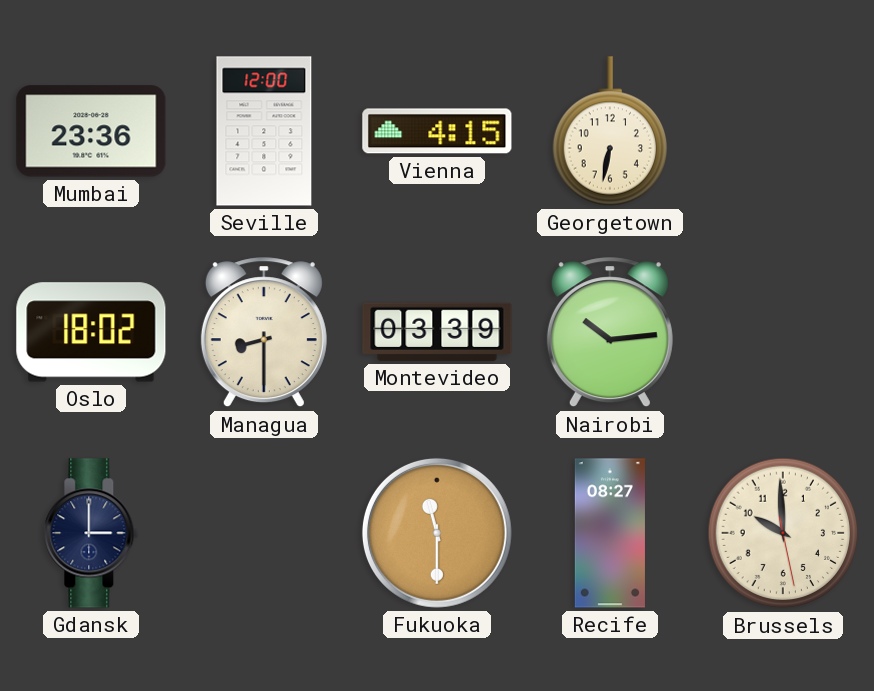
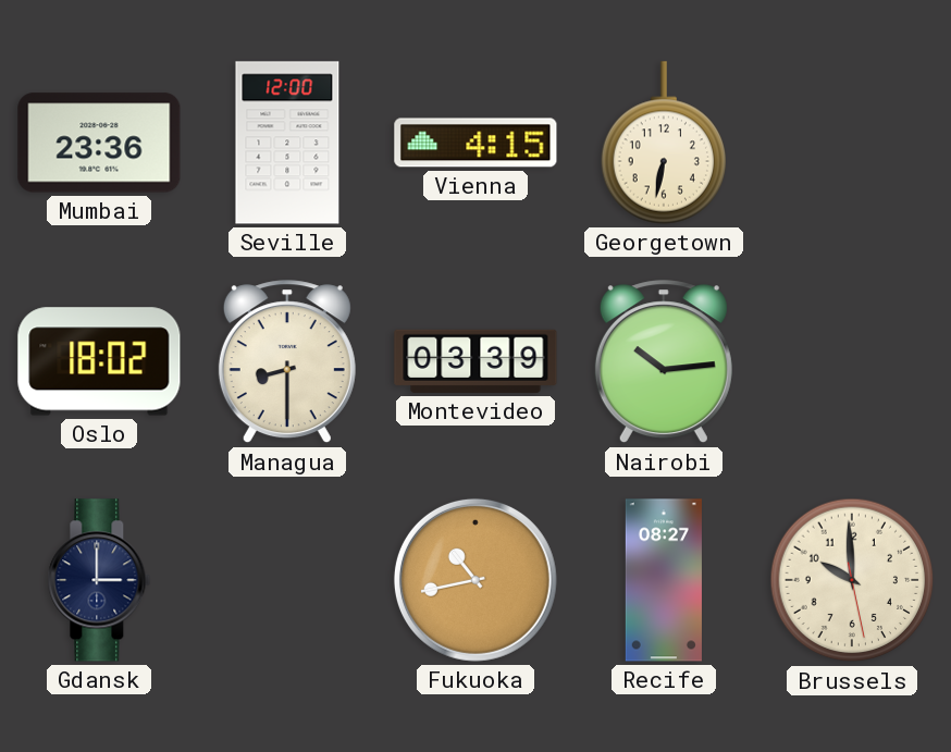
Fukuoka: 11:30 -> 10:43
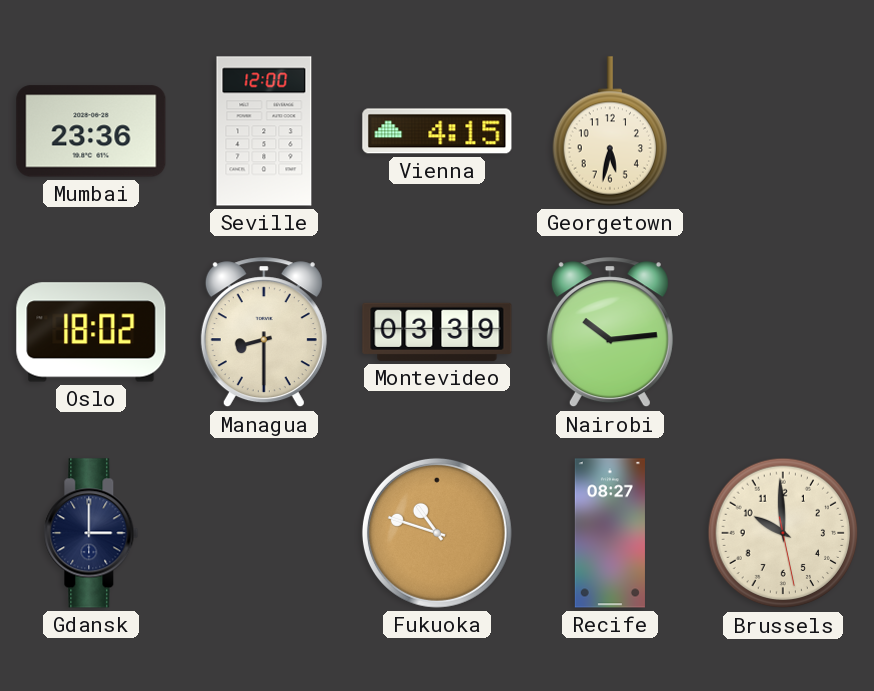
Georgetown: 6:32 -> 5:32
Fukuoka: 10:43 -> 10:48
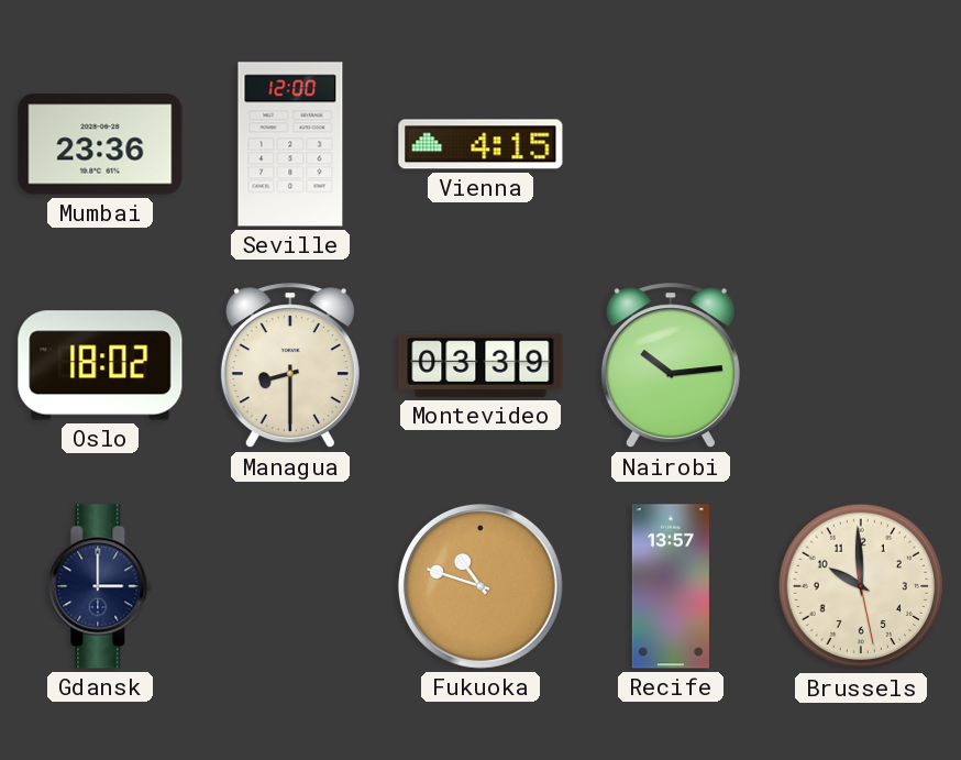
Georgetown: 5:32 -> none
Recife: 08:27 -> 13:57
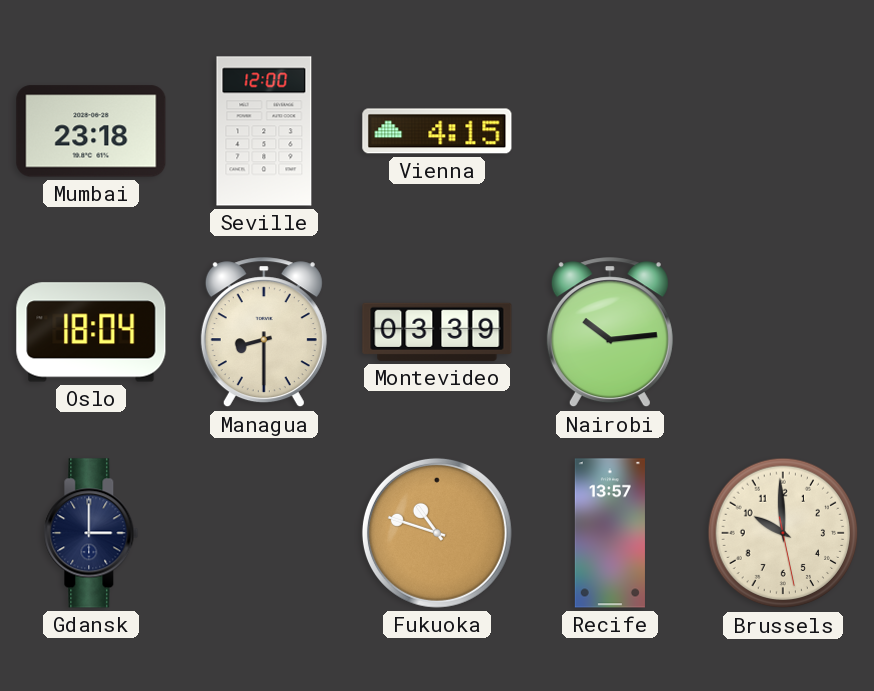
Mumbai: 23:36 -> 23:18
Oslo: 18:02 -> 18:04
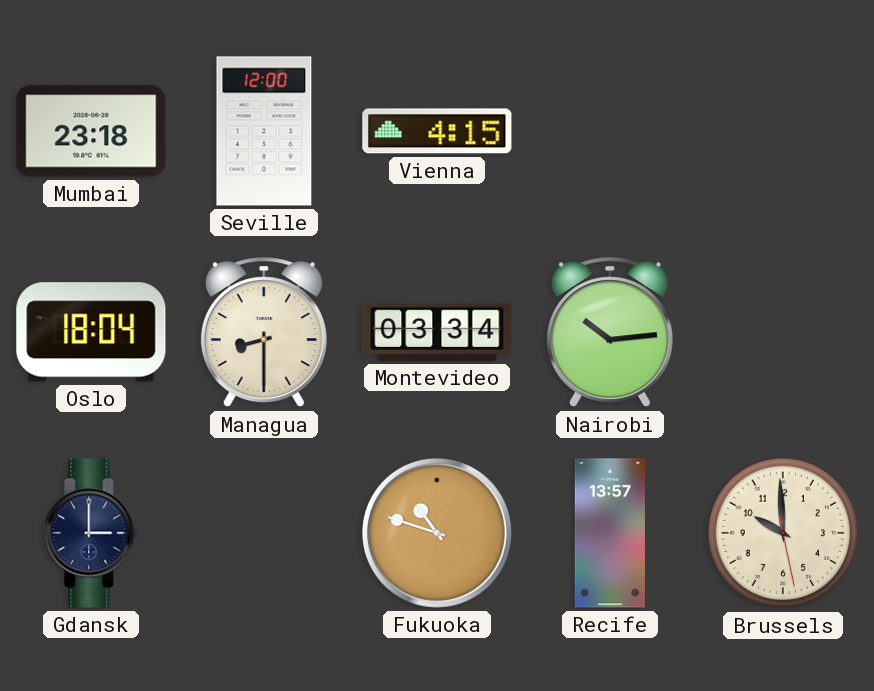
Montevideo: 03:39 -> 03:34
